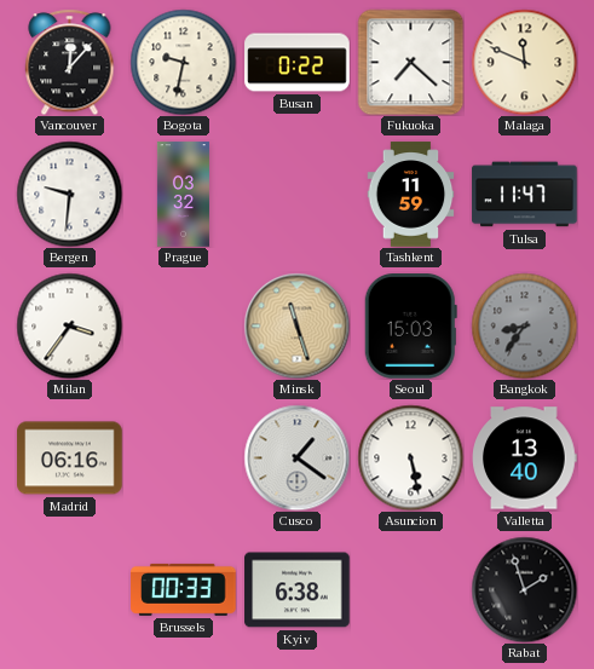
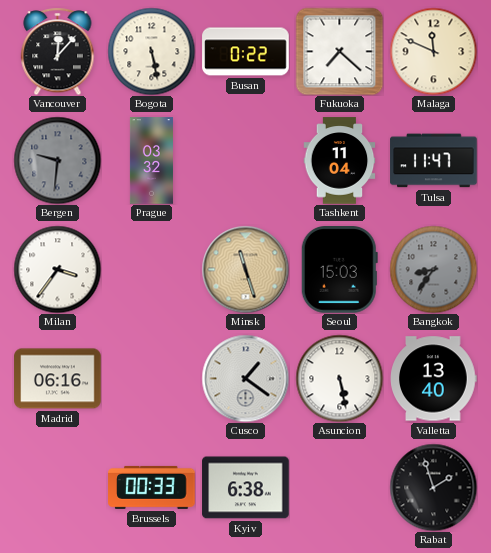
Bogota: 9:32 -> 5:28
Bergen dial: white -> grey
Tashkent: 11:59 -> 11:04
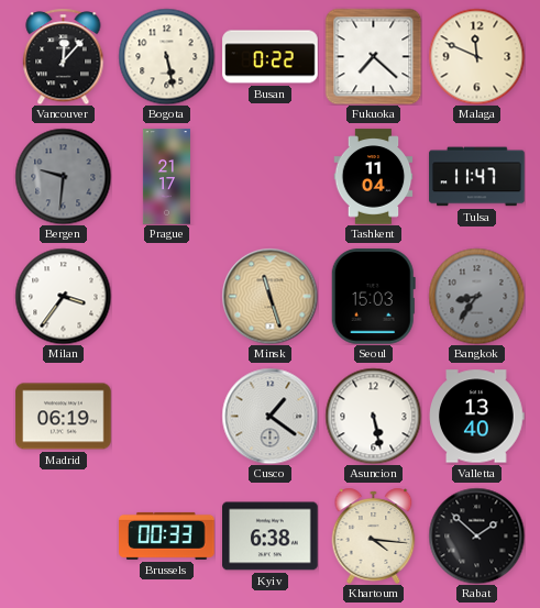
Prague: 03:32 -> 21:17
Madrid: 06:16 -> 06:19
Khartoum: none -> 4:16
Rabat: 1:57 -> 1:52
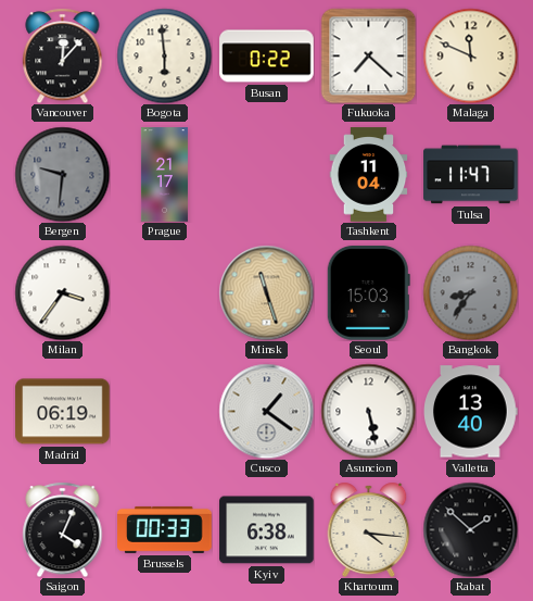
Bogota: 5:28 -> 5:59
Saigon: none -> 4:04
